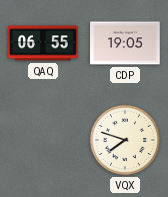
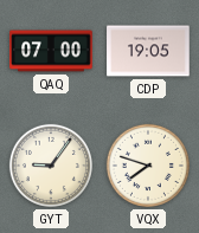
QAQ: 06:55 -> 07:00
GYT: none -> 9:06
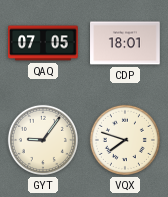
QAQ: 07:00 -> 07:05
CDP: 19:05 -> 18:01
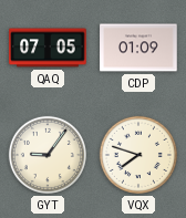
CDP: 18:01 -> 01:09
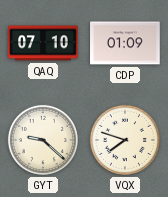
QAQ: 07:05 -> 07:10
GYT: 9:06 -> 9:22
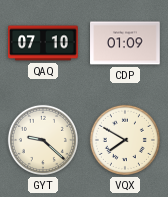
VQX: 7:48 -> 7:50
